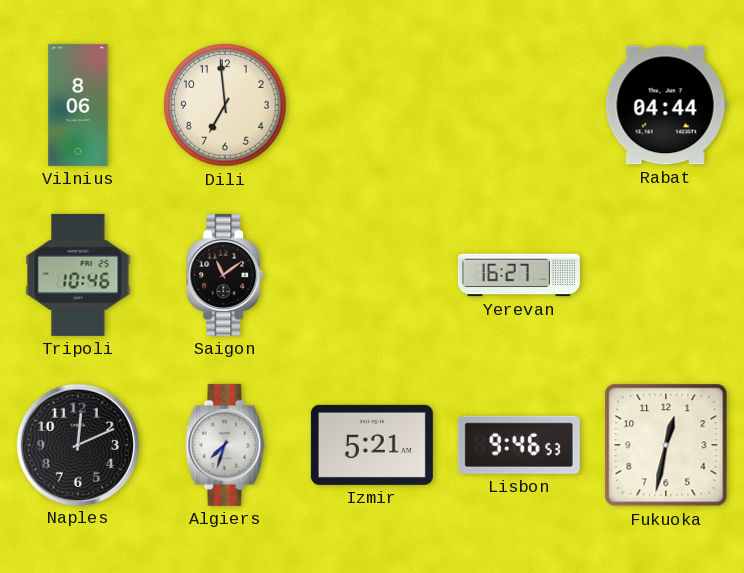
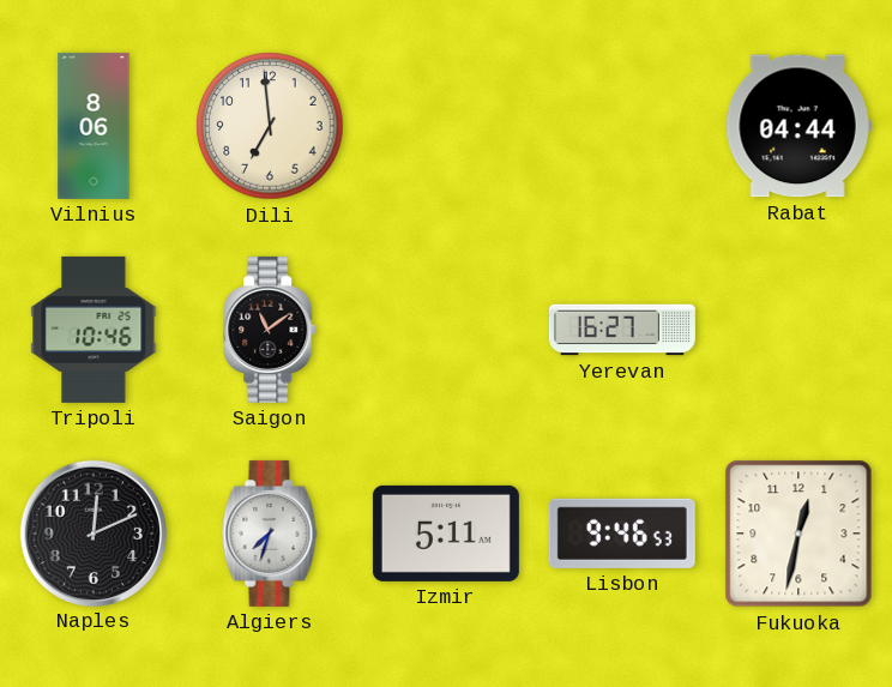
Izmir: 5:21 -> 5:11
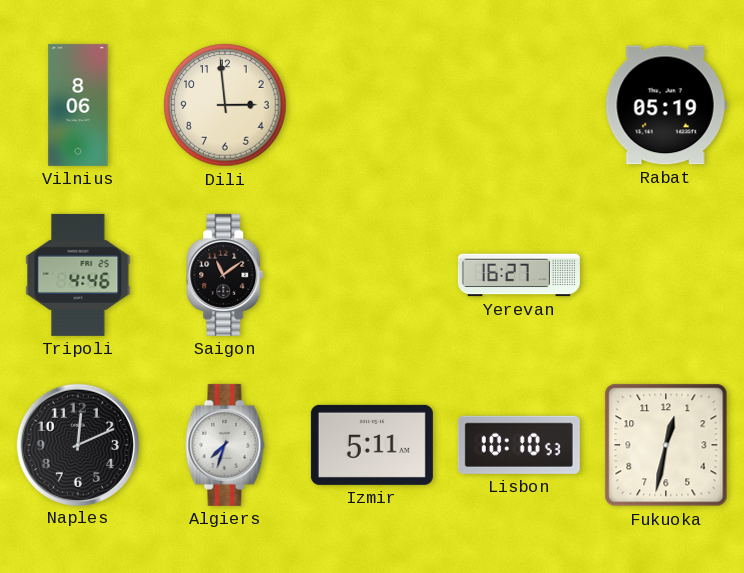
Dili: 6:59 -> 2:59
Rabat: 04:44 -> 05:19
Tripoli: 10:46 -> 4:46
Lisbon: 9:46 -> 10:10
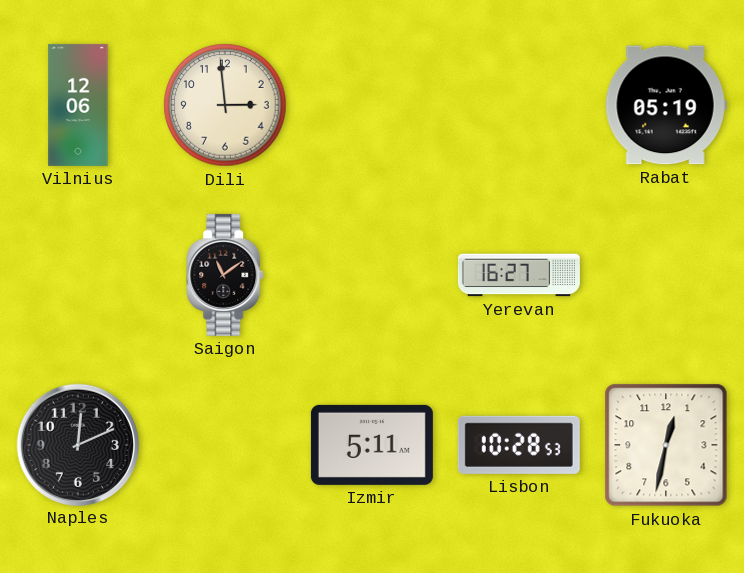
Vilnius: 8:06 -> 12:06
Tripoli: 4:46 -> none
Algiers: 7:33 -> none
Lisbon: 10:10 -> 10:28
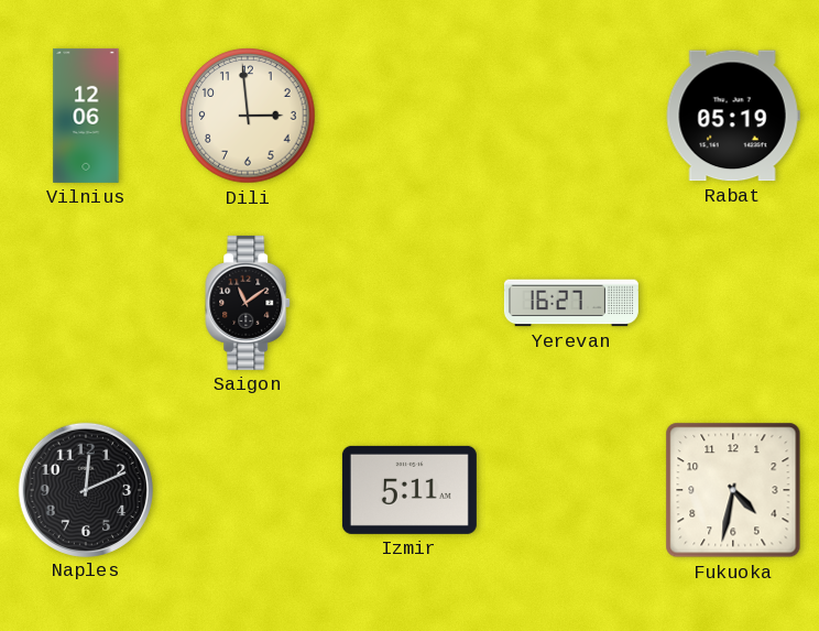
Lisbon: 10:28 -> none
Fukuoka: 12:32 -> 4:32
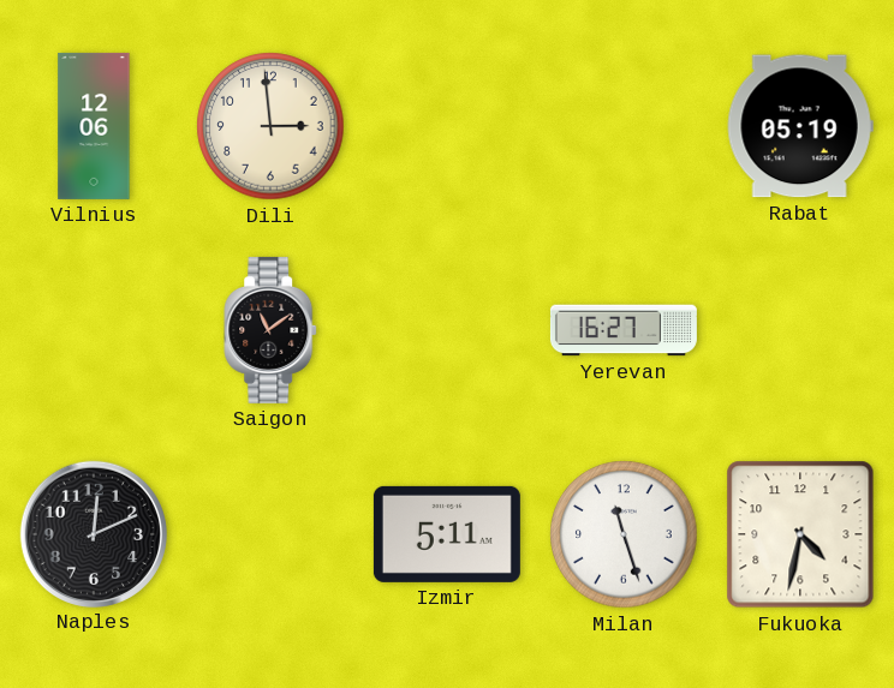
Milan: none -> 11:27
